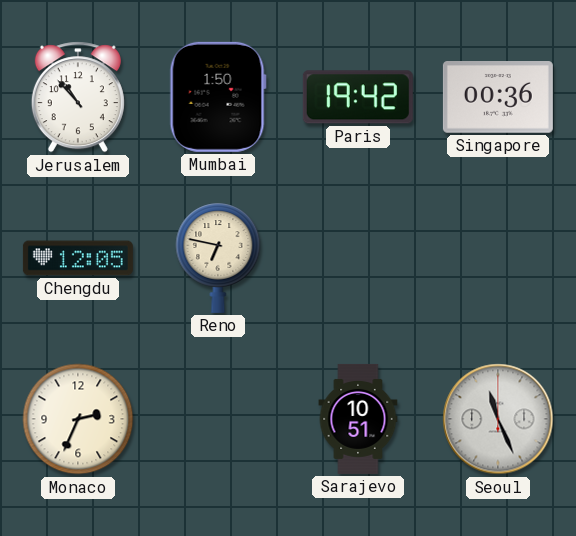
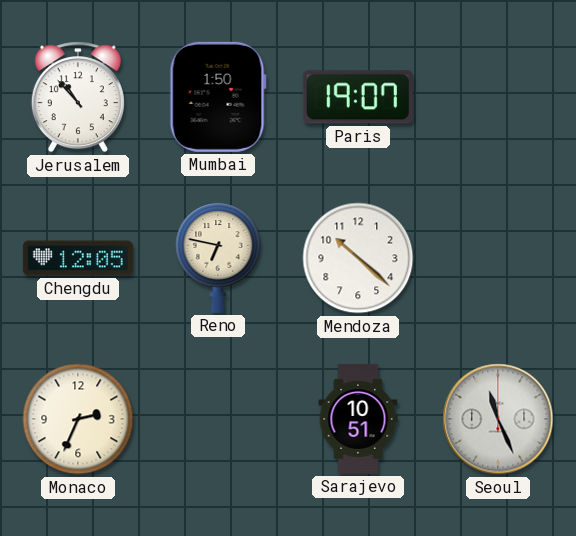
Paris: 19:42 -> 19:07
Singapore: 00:36 -> none
Mendoza: none -> 10:22
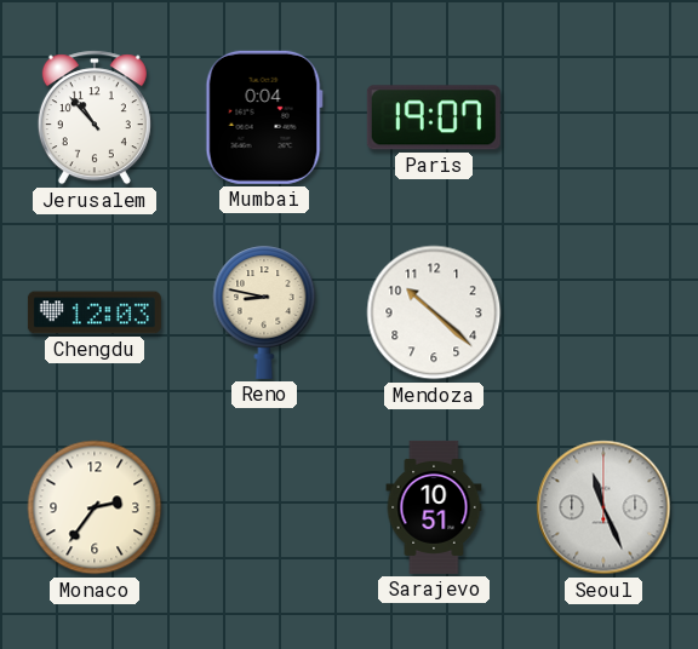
Mumbai: 1:50 -> 0:04
Chengdu: 12:05 -> 12:03
Reno: 6:47 -> 8:47
Monaco: 2:34 -> 2:36
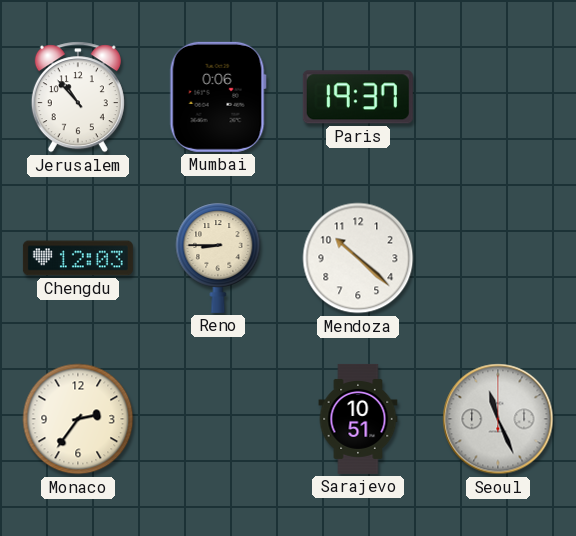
Mumbai: 0:04 -> 0:06
Paris: 19:07 -> 19:37
Reno: 8:47 -> 8:45
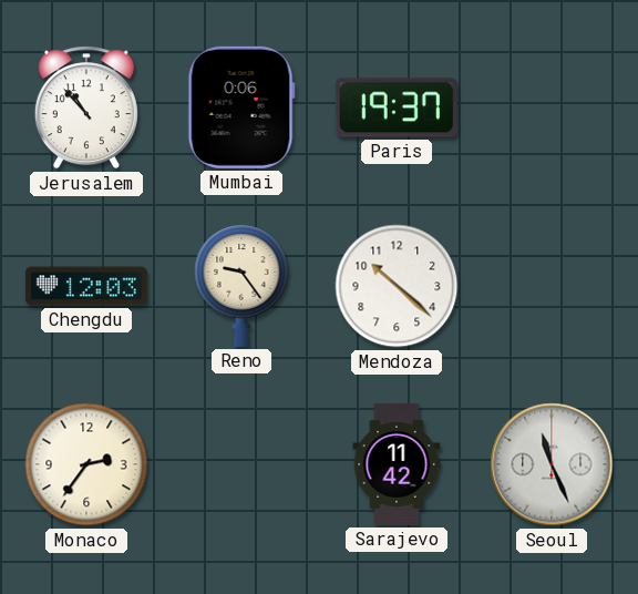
Reno: 8:45 -> 9:24
Sarajevo: 10:51 -> 11:42
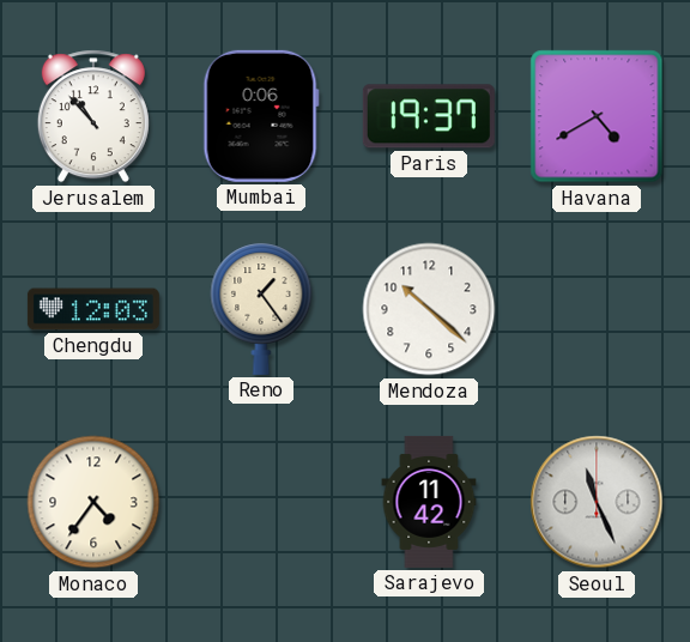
Havana: none -> 4:40
Reno: 9:24 -> 1:24
Monaco: 2:36 -> 4:36
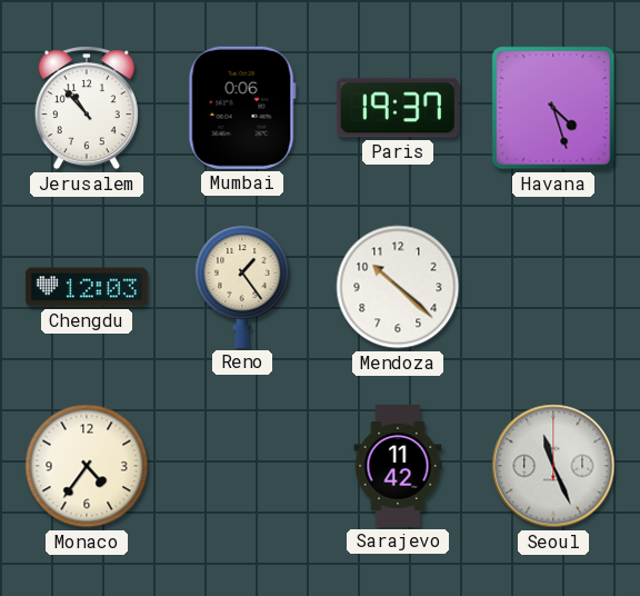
Havana: 4:40 -> 4:27
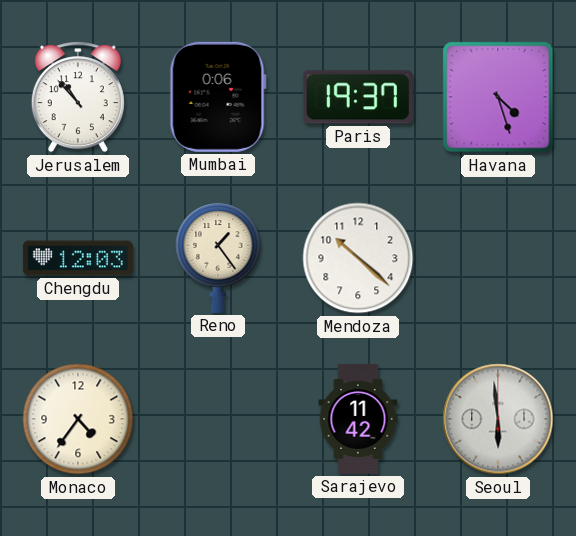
Seoul: 11:26 -> 5:59
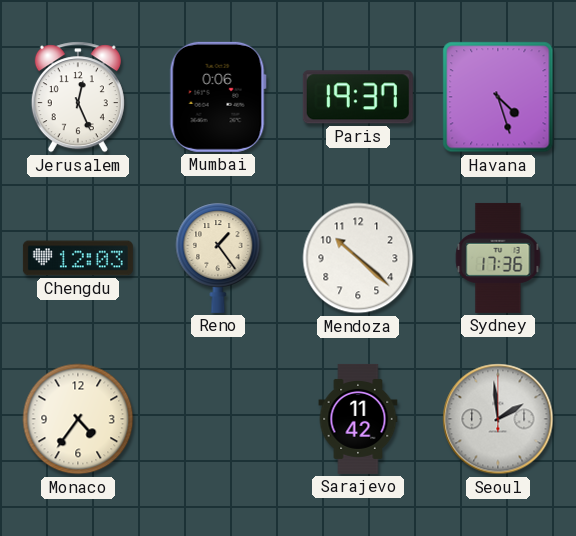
Jerusalem: 10:53 -> 12:26
Sydney: none -> 17:36
Seoul: 5:59 -> 1:59
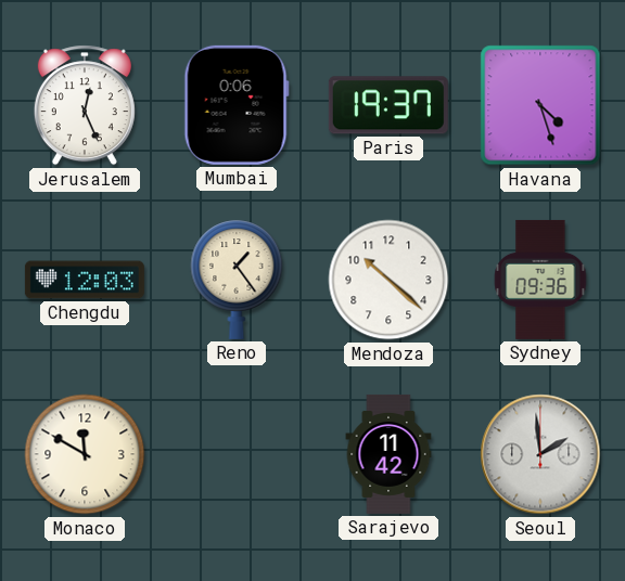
Sydney: 17:36 -> 09:36
Monaco: 4:36 -> 11:50
